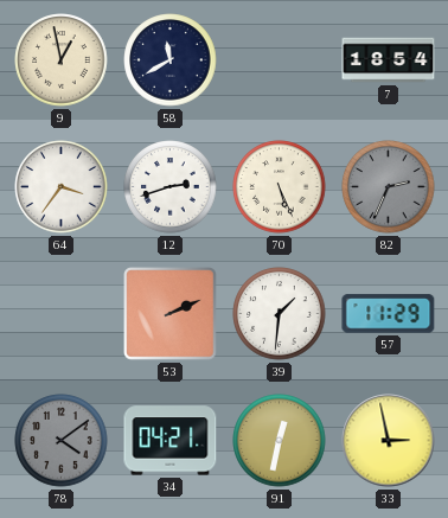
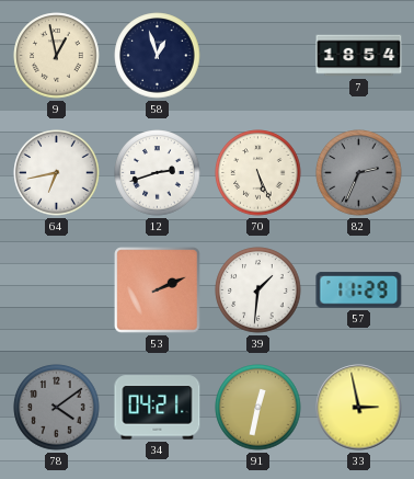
58: 11:40 -> 12:57
64: 3:36 -> 6:43
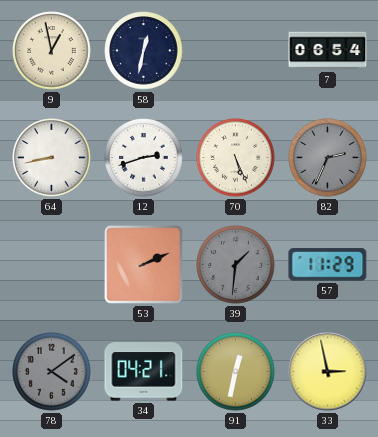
58: 12:57 -> 12:32
7: 18:54 -> 06:54
64: 6:43 -> 8:43
39 dial: white -> grey
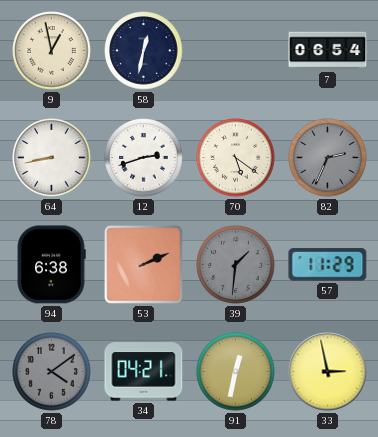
70: 5:26 -> 5:21
94: none -> 6:38
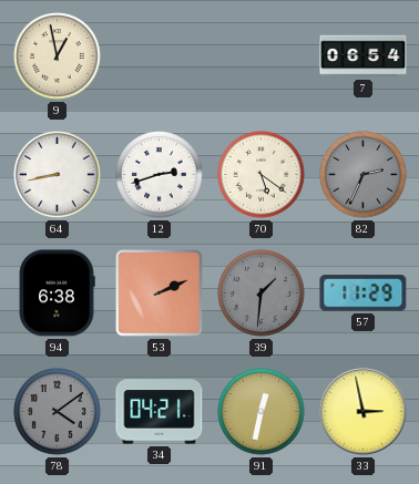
58: 12:32 -> none
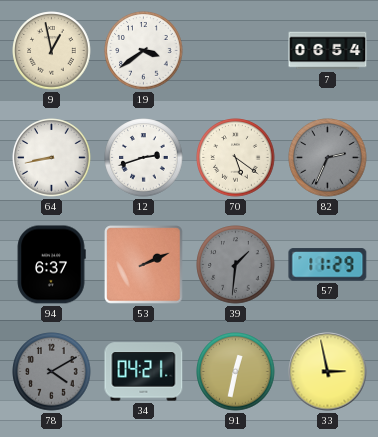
19: none -> 3:39
94: 6:38 -> 6:37
78: 4:09 -> 4:10
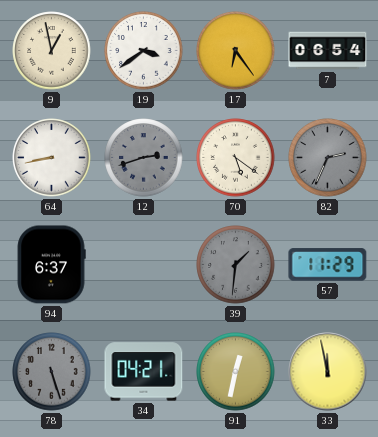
17: none -> 6:24
12 dial: white -> grey
53: 2:11 -> none
78: 4:10 -> 5:27
33: 2:58 -> 11:58
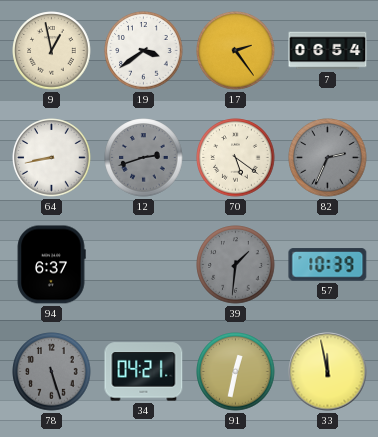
17: 6:24 -> 2:24
57: 11:29 -> 10:39
